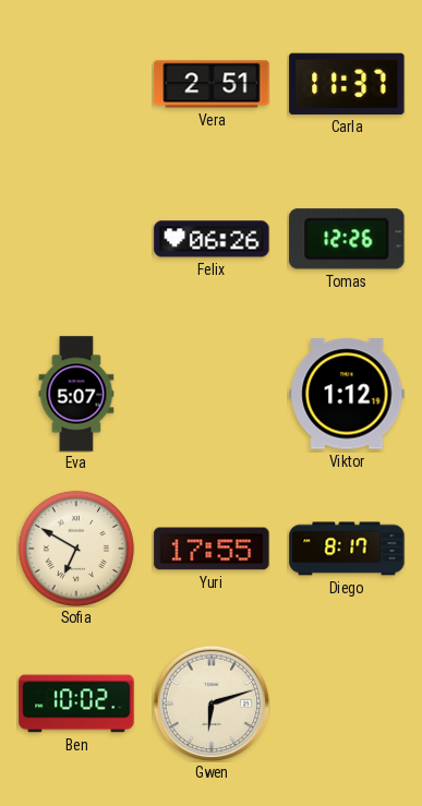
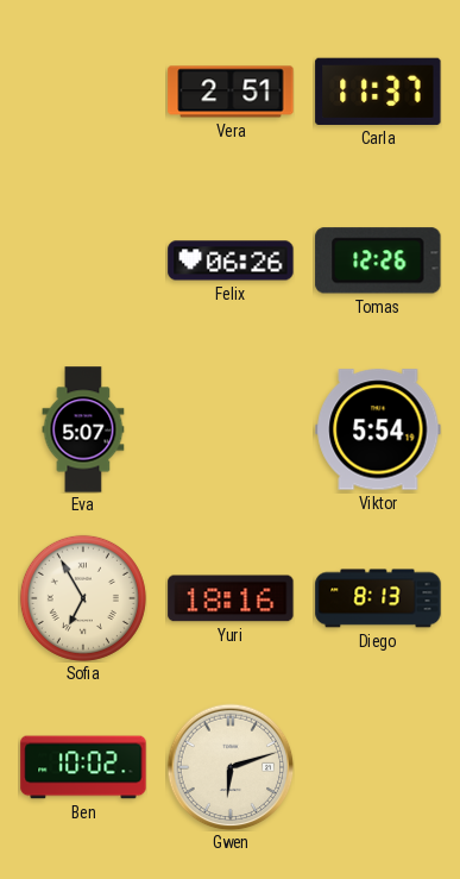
Viktor: 1:12 -> 5:54
Sofia: 6:50 -> 6:55
Yuri: 17:55 -> 18:16
Diego: 8:17 -> 8:13
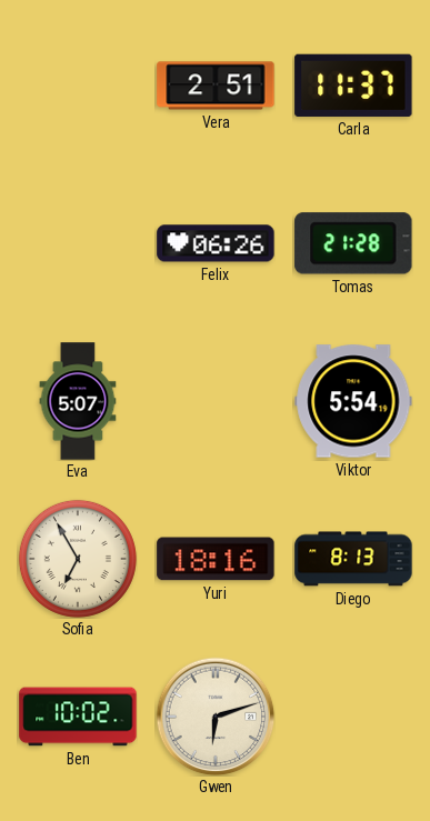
Tomas: 12:26 -> 21:28
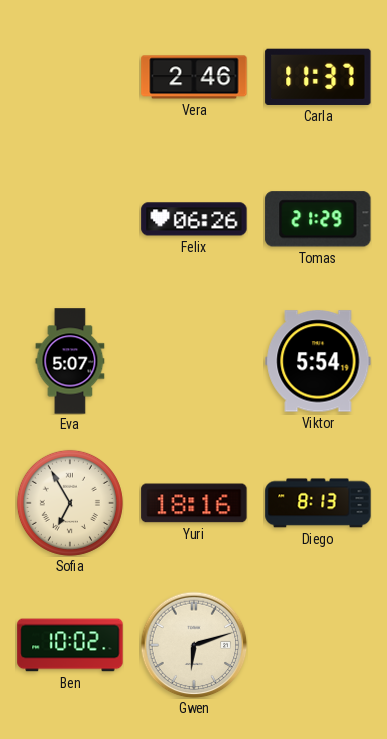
Vera: 2:51 -> 2:46
Tomas: 21:28 -> 21:29
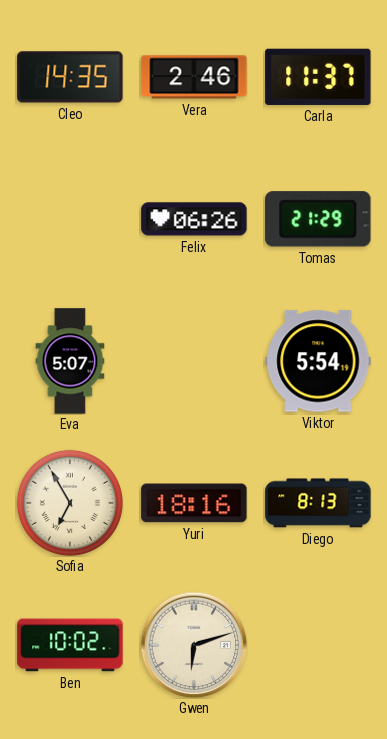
Cleo: none -> 14:35
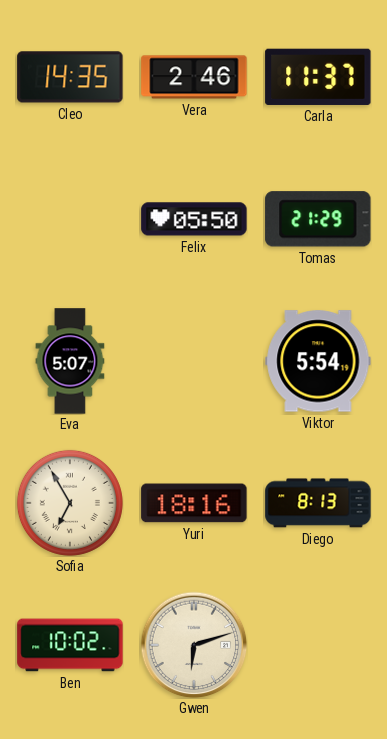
Felix: 06:26 -> 05:50
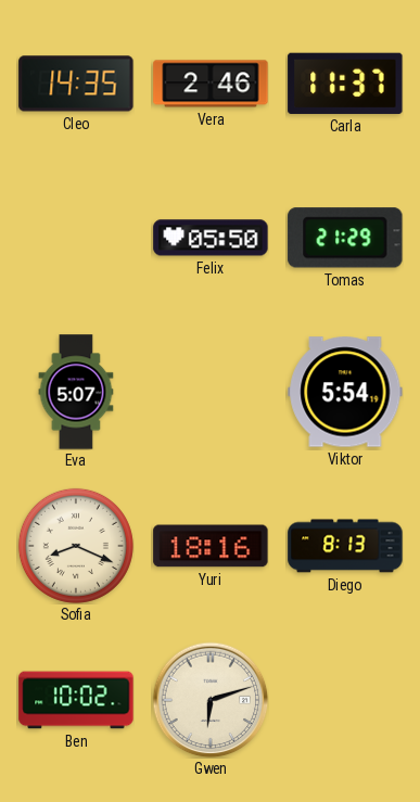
Sofia: 6:55 -> 8:19
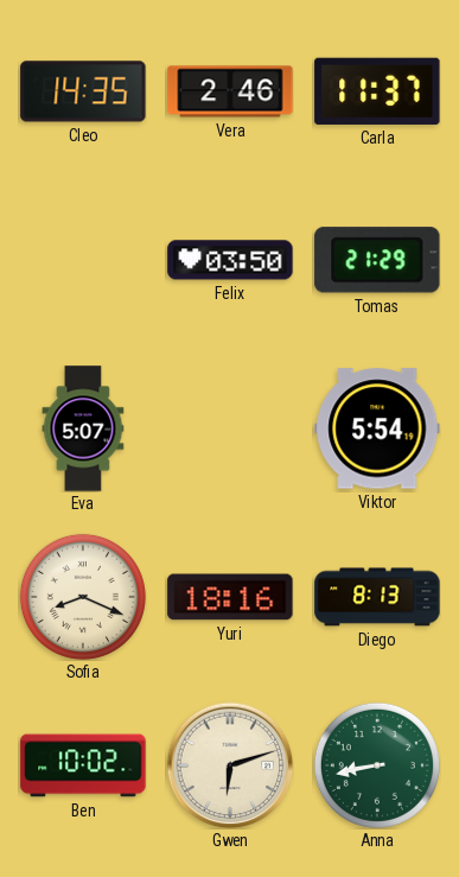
Felix: 05:50 -> 03:50
Anna: none -> 8:43
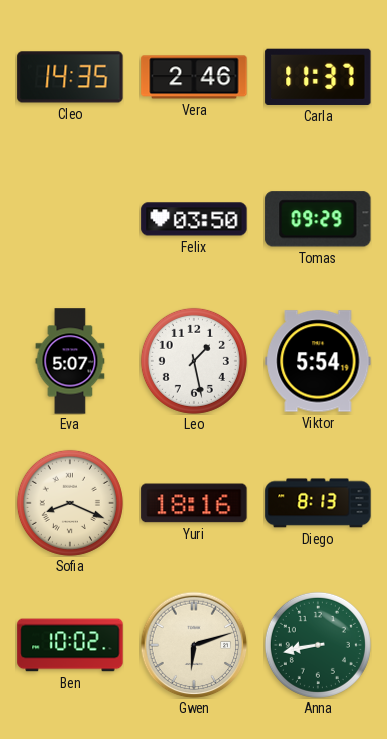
Tomas: 21:29 -> 09:29
Leo: none -> 1:28
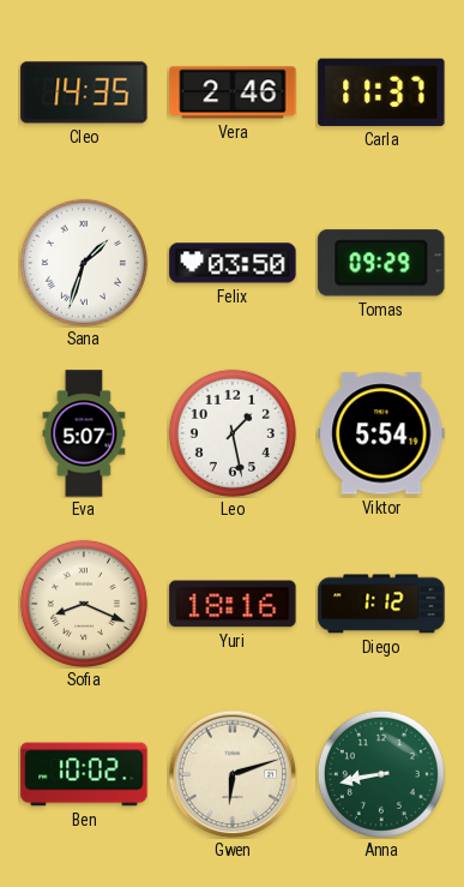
Sana: none -> 1:33
Diego: 8:13 -> 1:12
